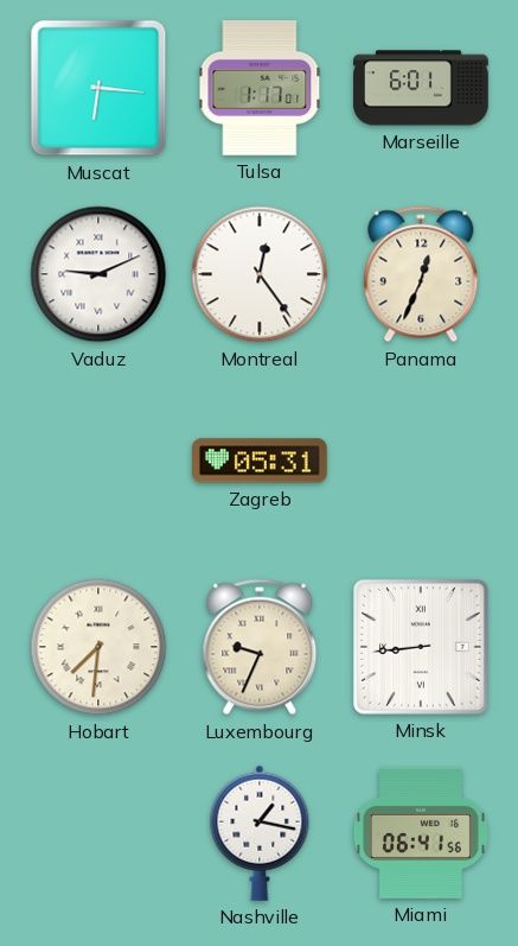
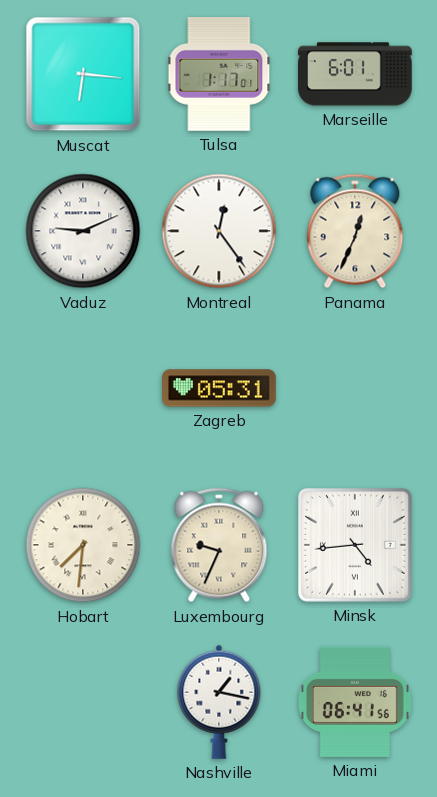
Minsk: 8:44 -> 4:44
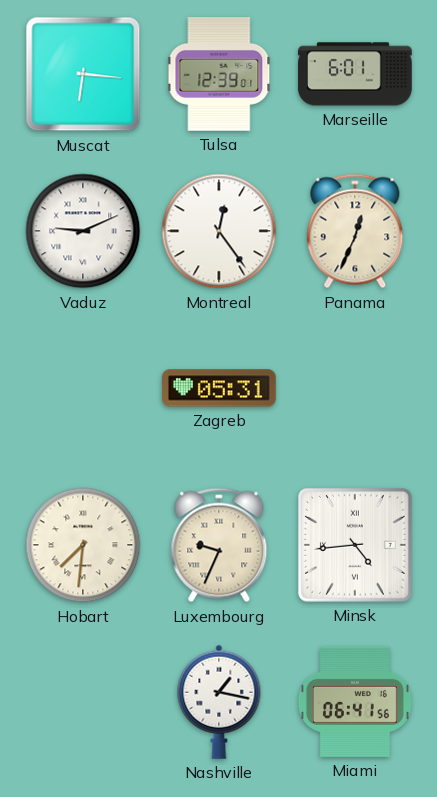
Tulsa: 1:17 -> 12:39
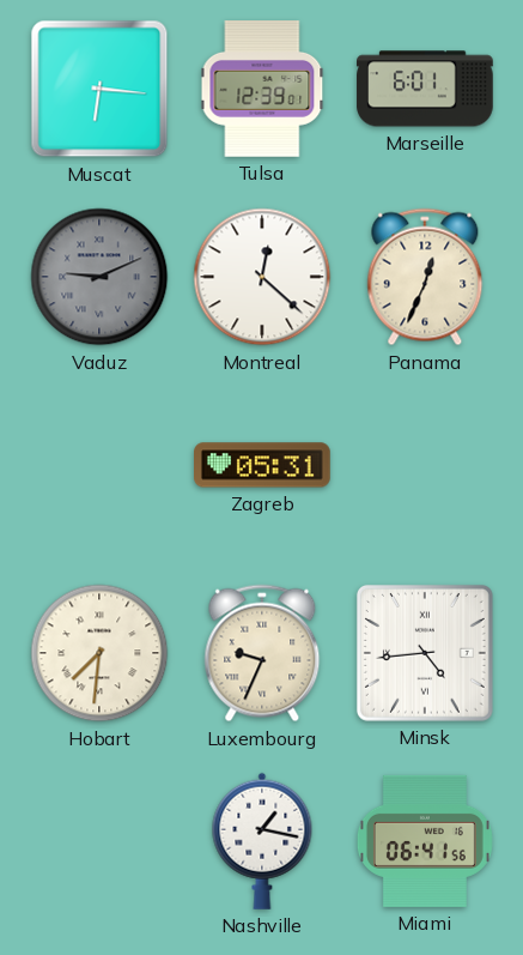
Vaduz dial: white -> grey
Montreal: 12:24 -> 12:22
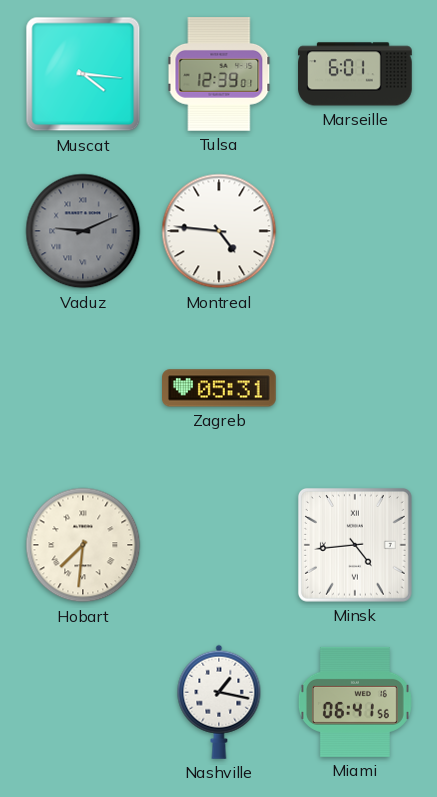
Muscat: 6:16 -> 4:16
Montreal: 12:22 -> 4:46
Panama: 12:34 -> none
Luxembourg: 9:34 -> none
